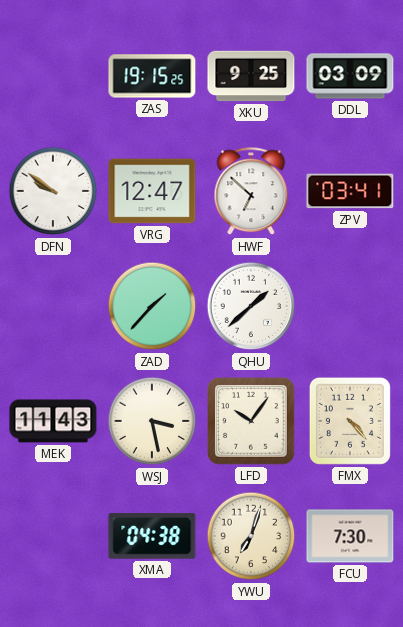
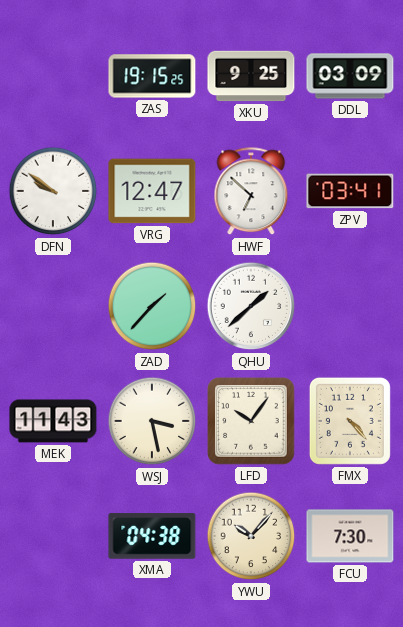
YWU: 7:03 -> 10:07
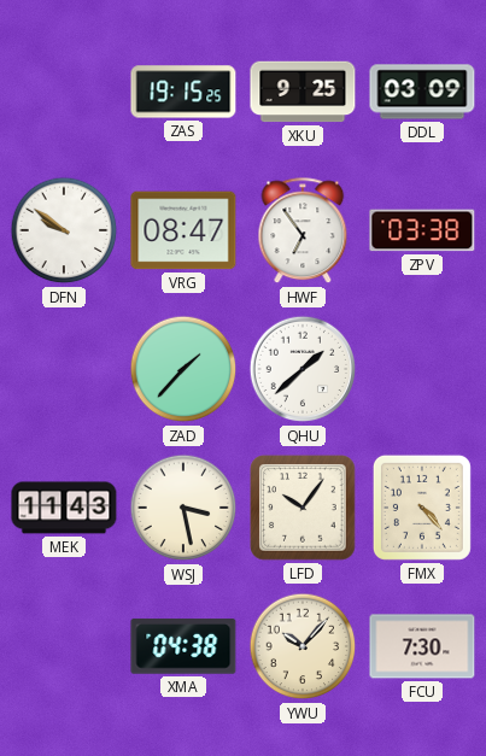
VRG: 12:47 -> 08:47
HWF: 6:52 -> 6:54
ZPV: 03:41 -> 03:38
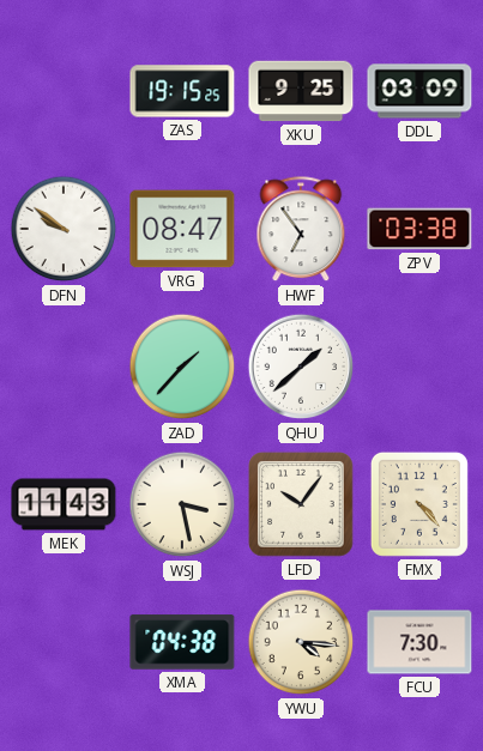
YWU: 10:07 -> 4:16
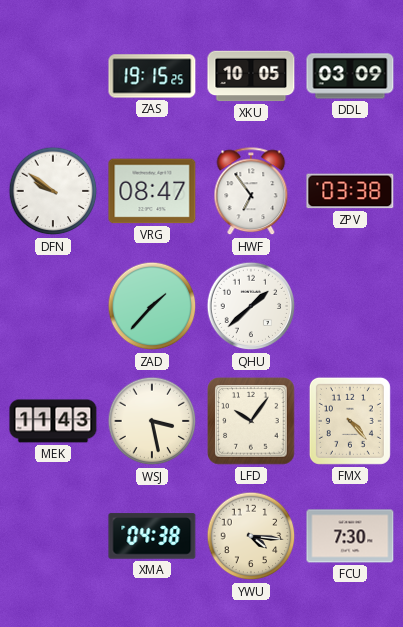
XKU: 9:25 -> 10:05
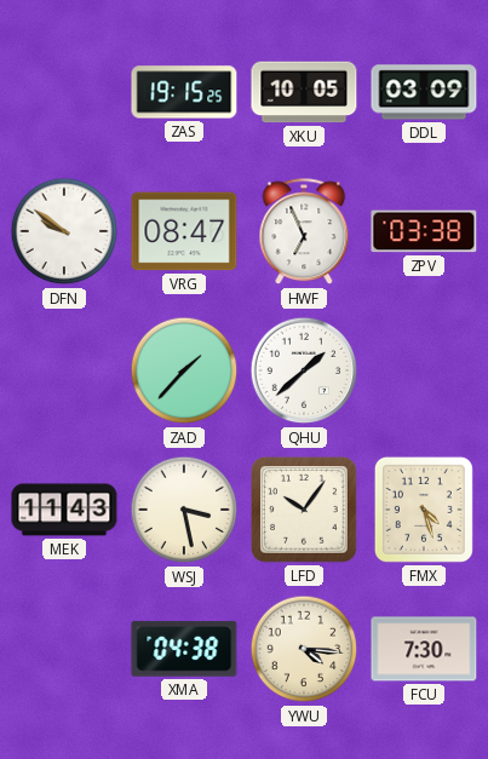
HWF: 6:54 -> 6:56
FMX: 4:23 -> 4:27
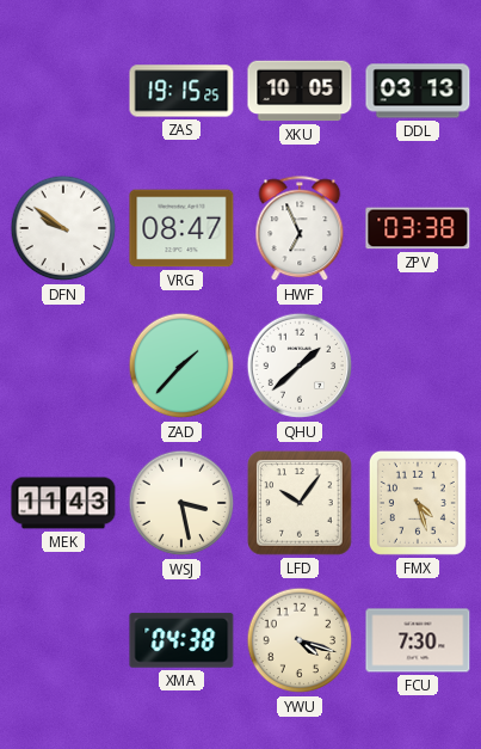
DDL: 03:09 -> 03:13
YWU: 4:16 -> 4:18
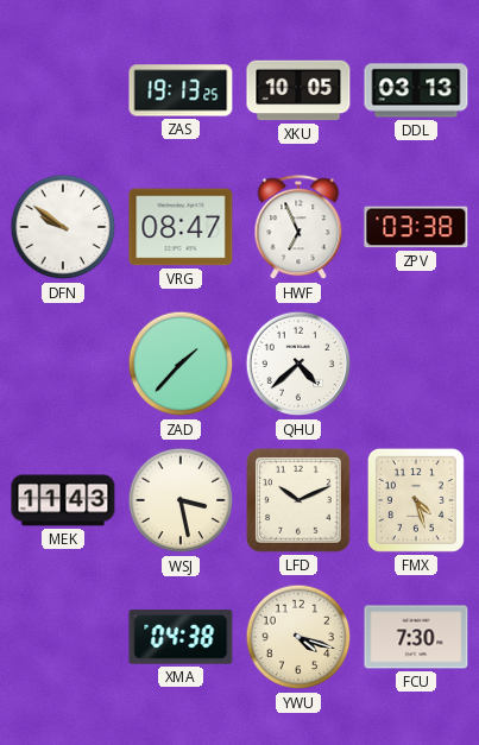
ZAS: 19:15 -> 19:13
QHU: 1:38 -> 4:38
LFD: 10:06 -> 10:11
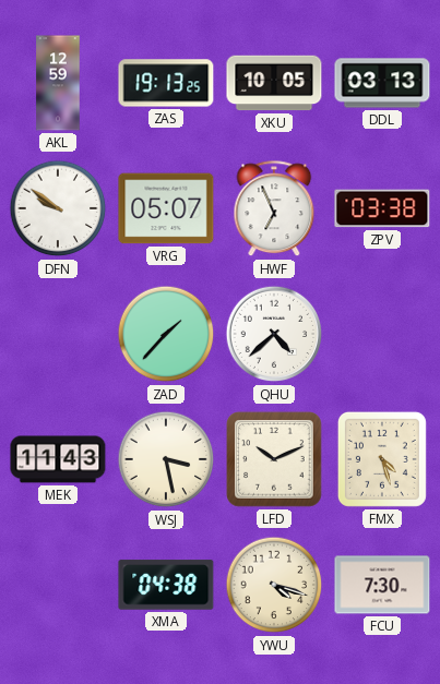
AKL: none -> 12:59
VRG: 08:47 -> 05:07
